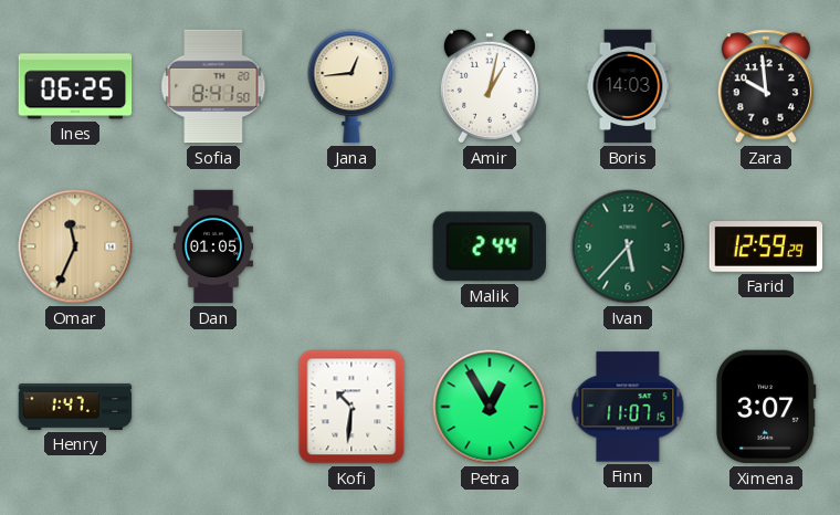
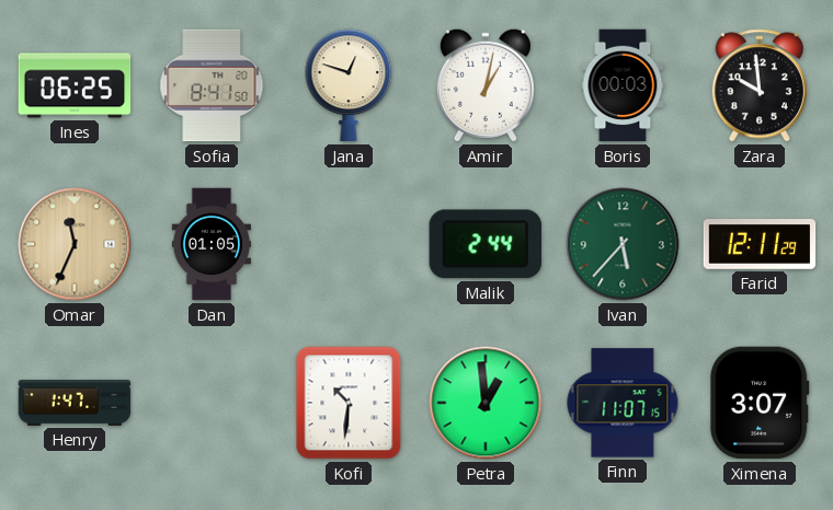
Jana: 12:44 -> 12:48
Boris: 14:03 -> 00:03
Farid: 12:59 -> 12:11
Petra: 12:55 -> 12:59
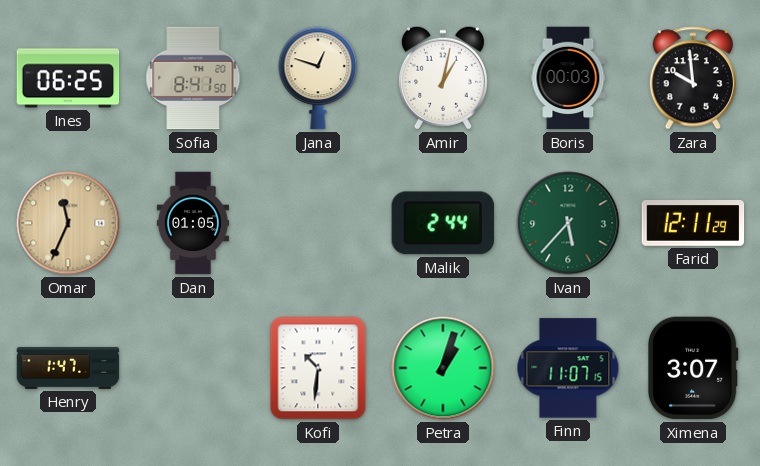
Petra: 12:59 -> 1:03
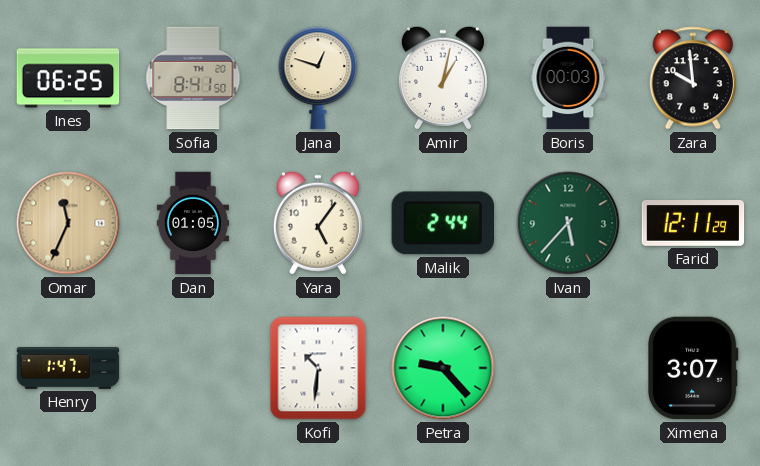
Yara: none -> 5:06
Petra: 1:03 -> 9:23
Finn: 11:07 -> none
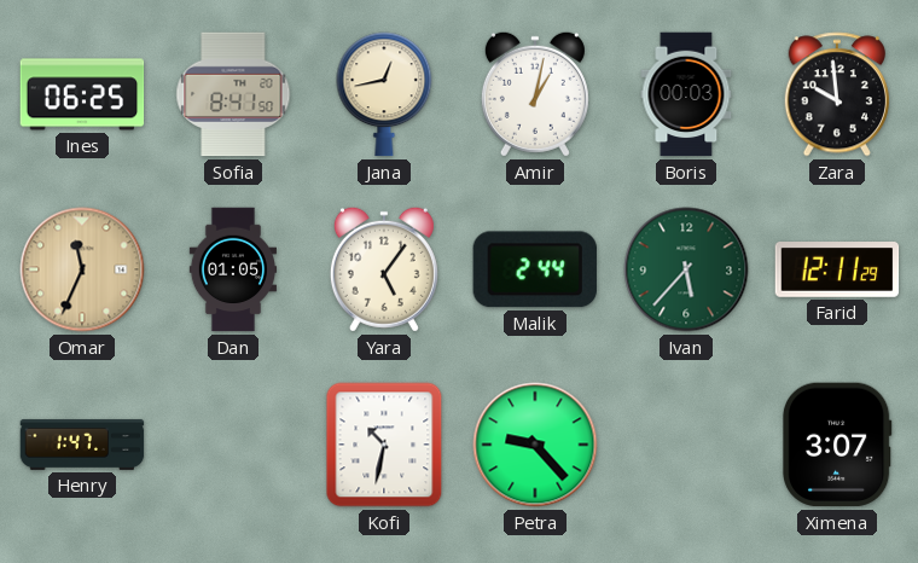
Jana: 12:48 -> 12:43
Kofi: 10:31 -> 10:32
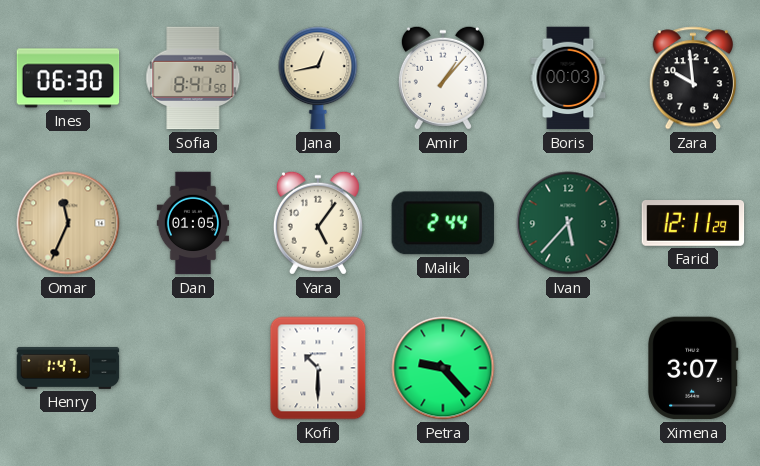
Ines: 06:25 -> 06:30
Amir: 1:02 -> 1:07
Kofi: 10:32 -> 10:30
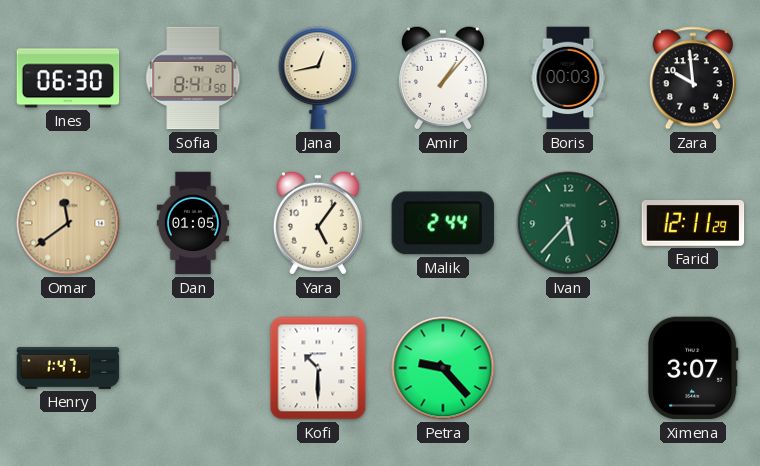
Omar: 11:34 -> 11:39
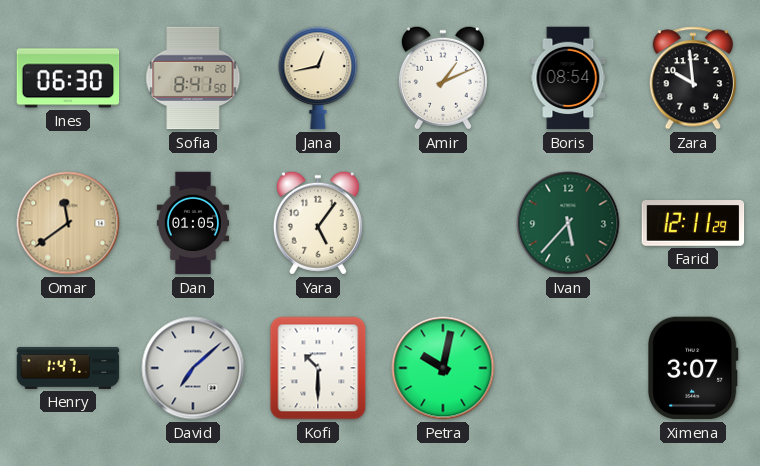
Amir: 1:07 -> 1:11
Boris: 00:03 -> 08:54
Malik: 2:44 -> none
David: none -> 7:08
Petra: 9:23 -> 10:02
